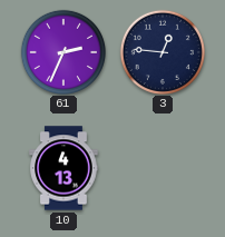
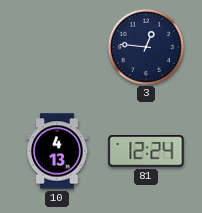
61: 2:34 -> none
81: none -> 12:24
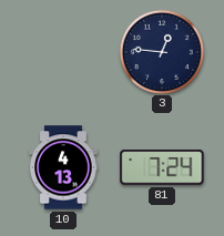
81: 12:24 -> 7:24
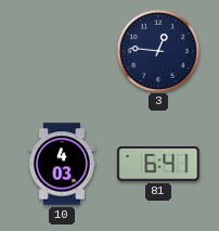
10: 4:13 -> 4:03
81: 7:24 -> 6:41
